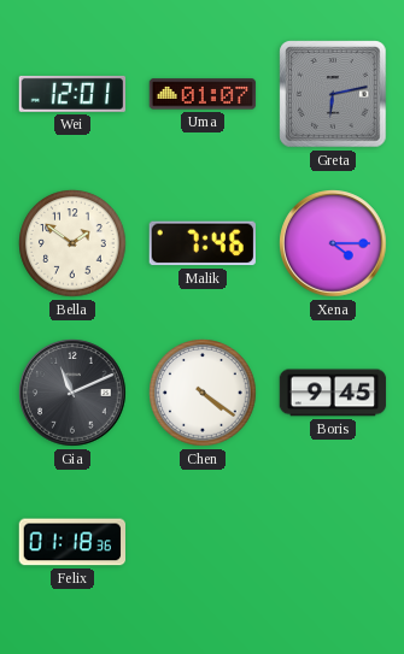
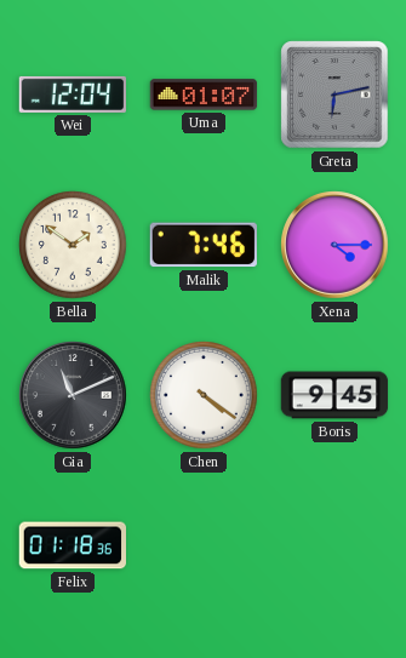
Wei: 12:01 -> 12:04
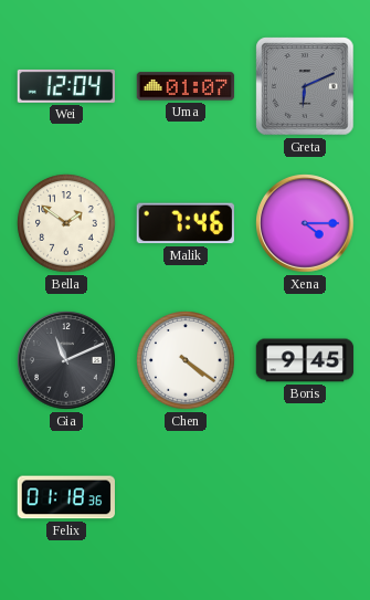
Greta: 6:13 -> 6:11
